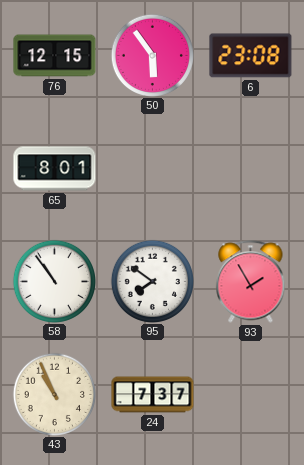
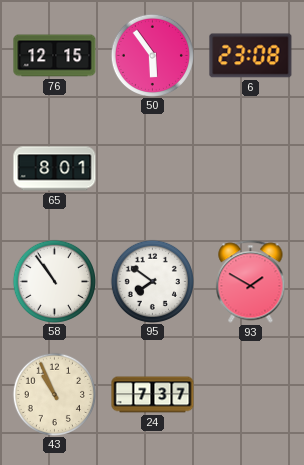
93: 1:55 -> 1:50
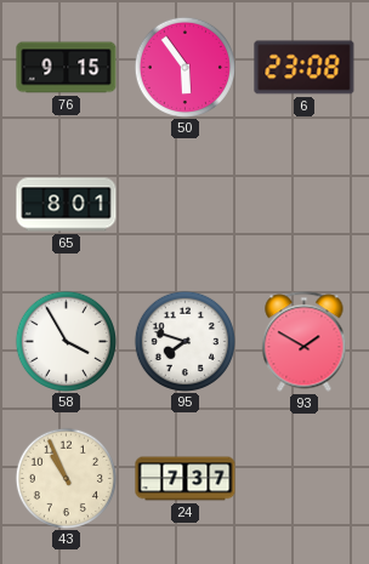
76: 12:15 -> 9:15
58: 10:54 -> 3:55
95: 7:51 -> 7:48
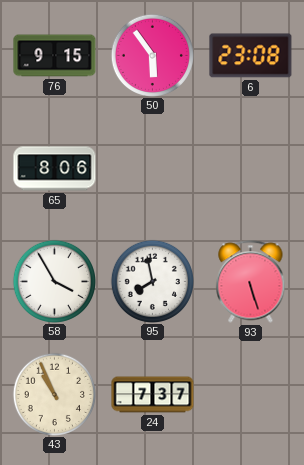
65: 8:01 -> 8:06
95: 7:48 -> 7:58
93: 1:50 -> 5:27
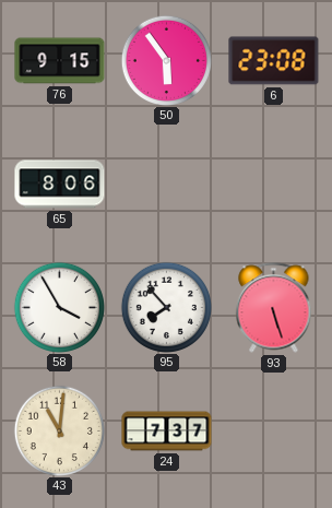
95: 7:58 -> 7:53
43: 10:56 -> 11:01
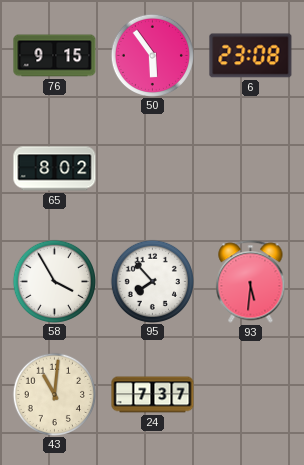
65: 8:06 -> 8:02
93: 5:27 -> 5:31
